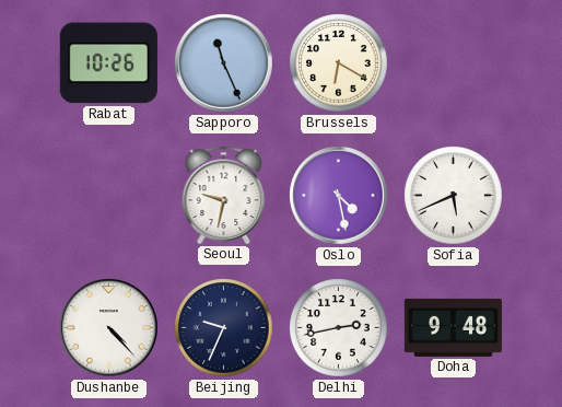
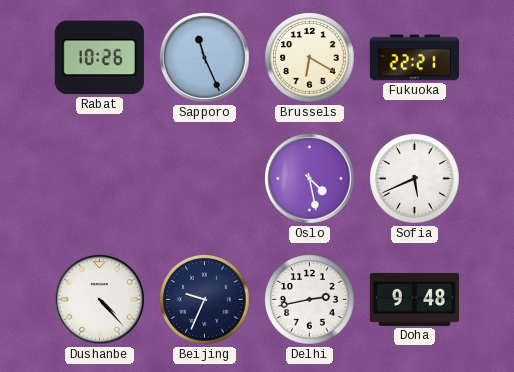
Fukuoka: none -> 22:21
Seoul: 9:32 -> none
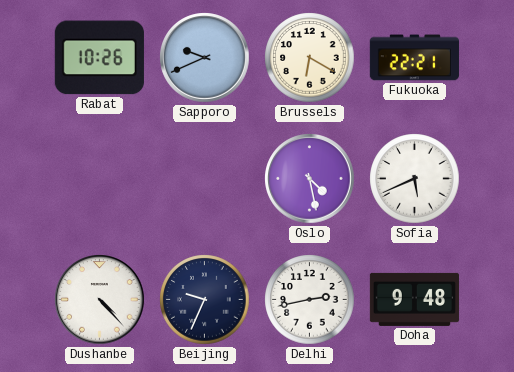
Sapporo: 11:26 -> 9:41
